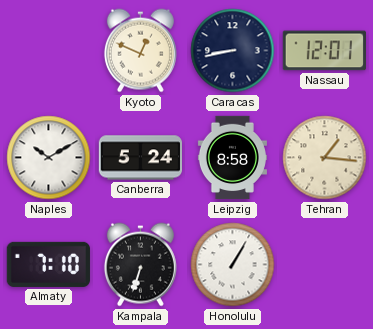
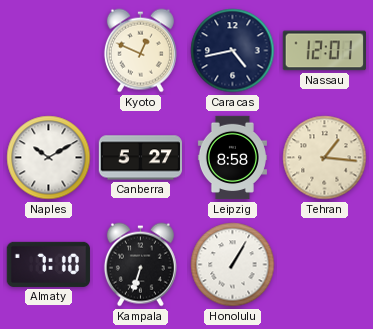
Caracas: 8:43 -> 4:43
Canberra: 5:24 -> 5:27
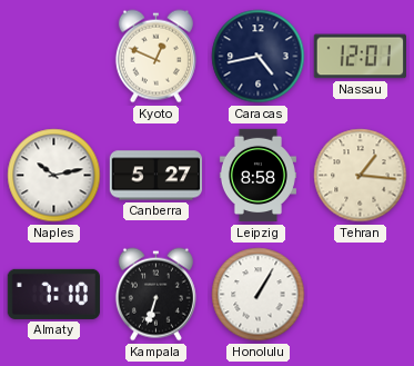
Naples: 10:10 -> 10:13
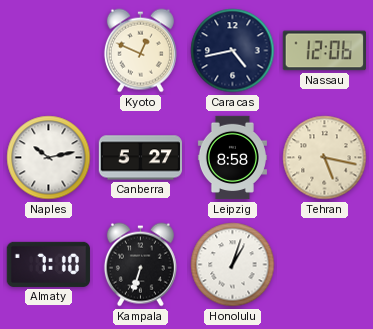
Nassau: 12:01 -> 12:06
Tehran: 1:16 -> 5:17
Honolulu: 1:05 -> 1:03
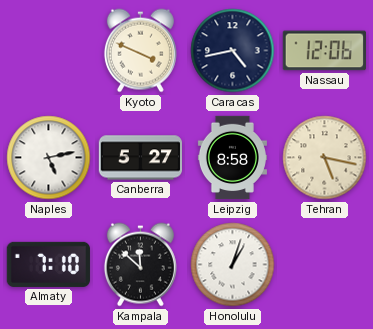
Kyoto: 12:49 -> 3:49
Naples: 10:13 -> 5:13
Kampala: 6:33 -> 11:52
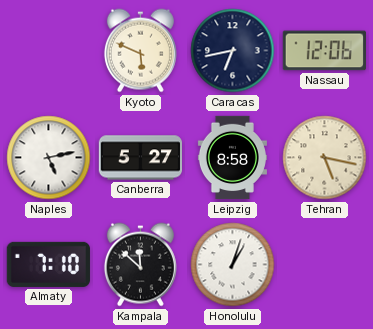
Kyoto: 3:49 -> 5:49
Caracas: 4:43 -> 6:43
